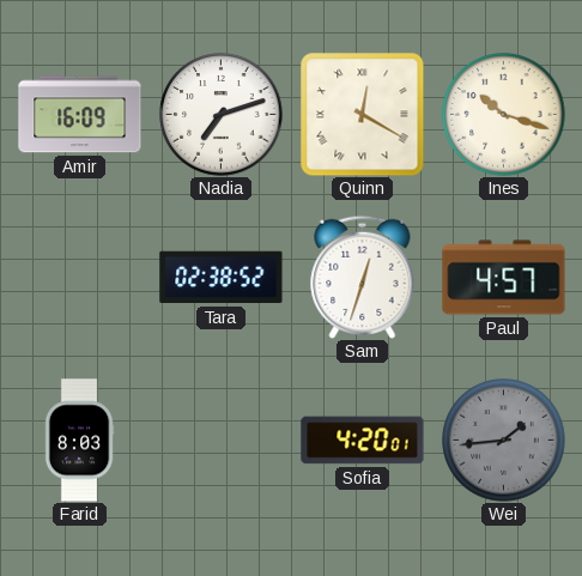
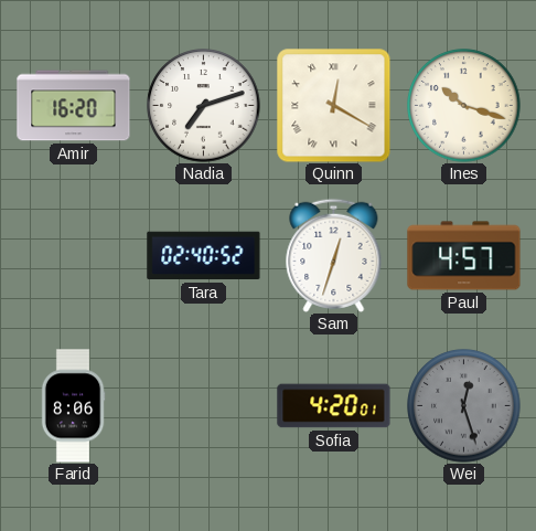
Amir: 16:09 -> 16:20
Tara: 02:38 -> 02:40
Farid: 8:03 -> 8:06
Wei: 1:44 -> 12:27
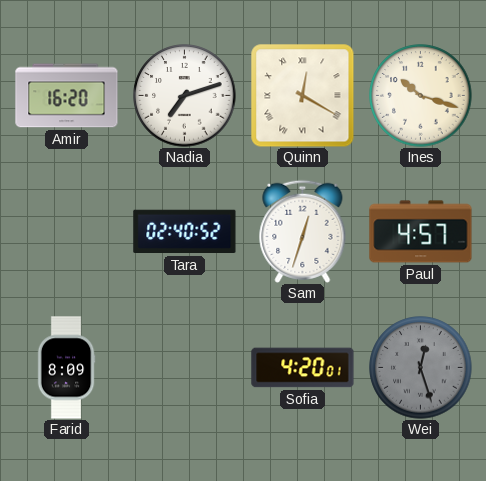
Farid: 8:06 -> 8:09
